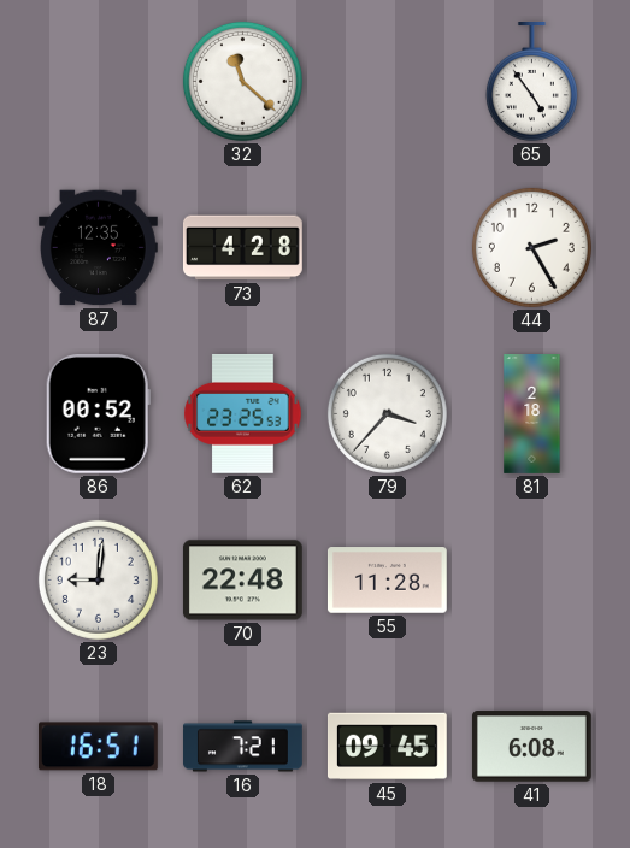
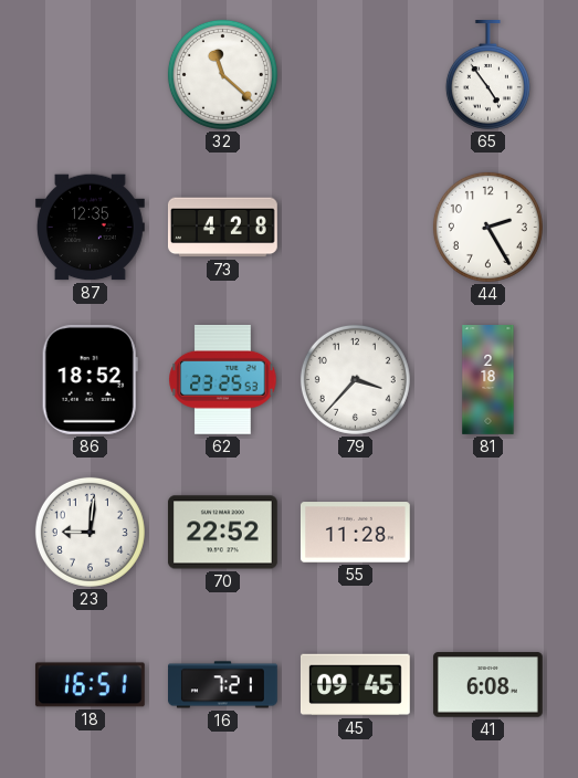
86: 00:52 -> 18:52
70: 22:48 -> 22:52
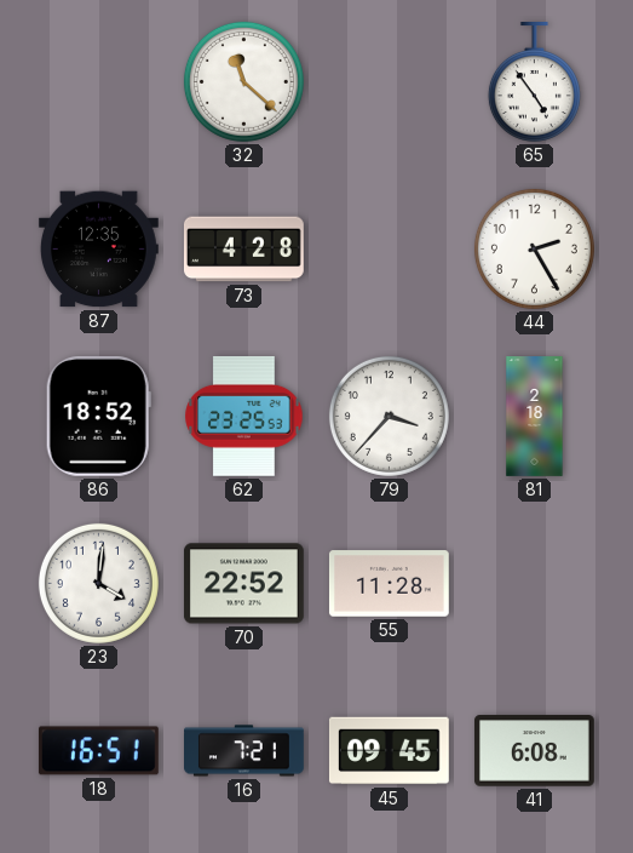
23: 9:01 -> 4:01
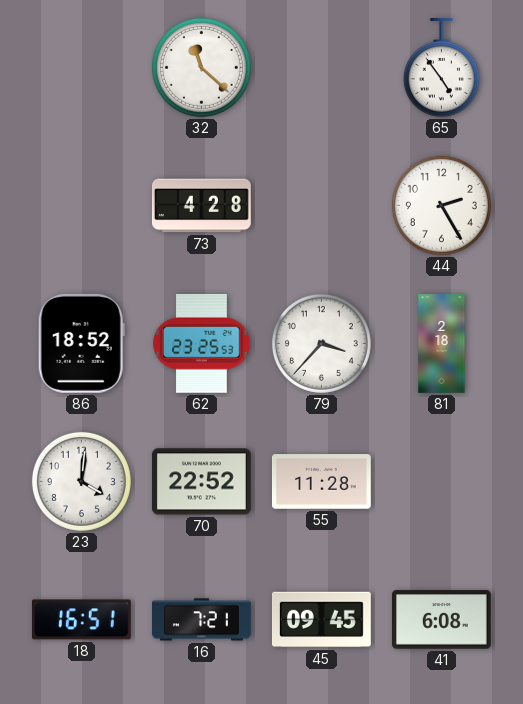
87: 12:35 -> none
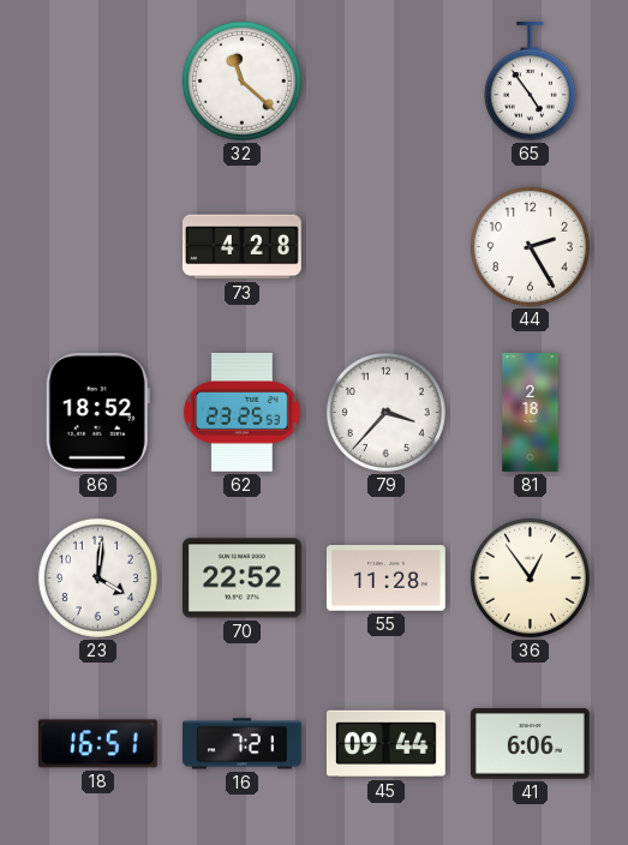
36: none -> 12:54
45: 09:45 -> 09:44
41: 6:08 -> 6:06
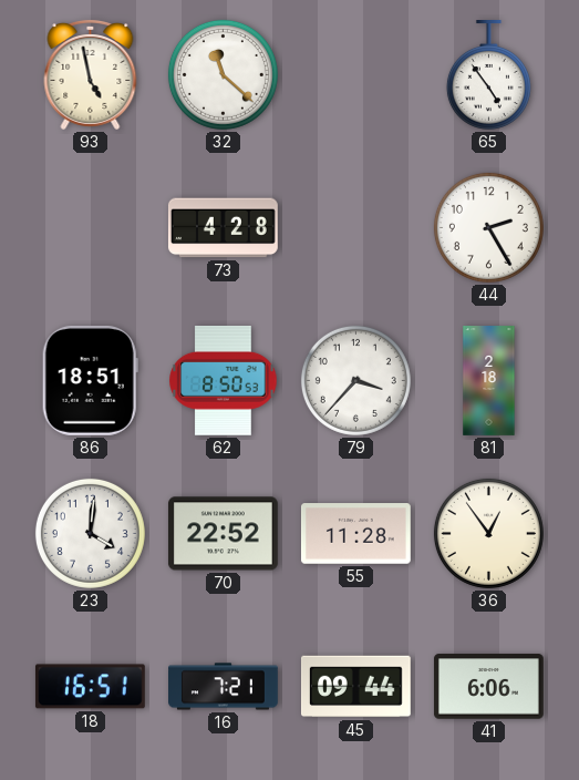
93: none -> 4:58
86: 18:52 -> 18:51
62: 23:25 -> 8:50
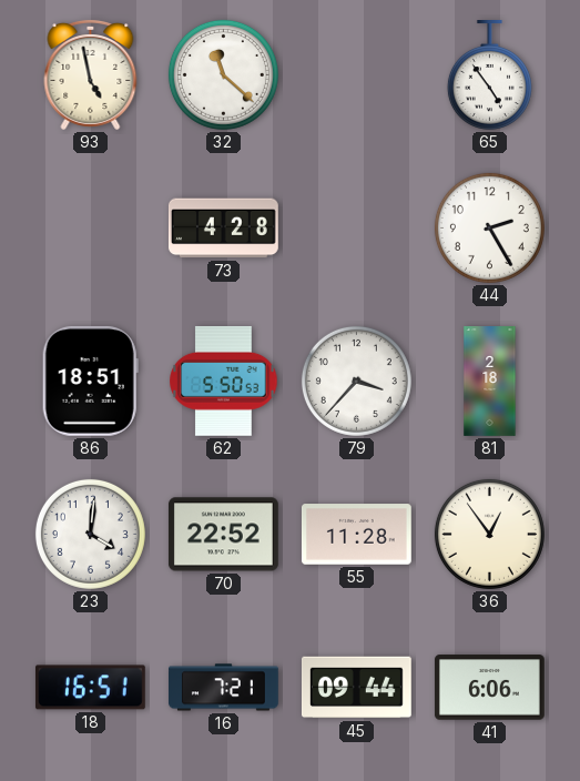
62: 8:50 -> 5:50
